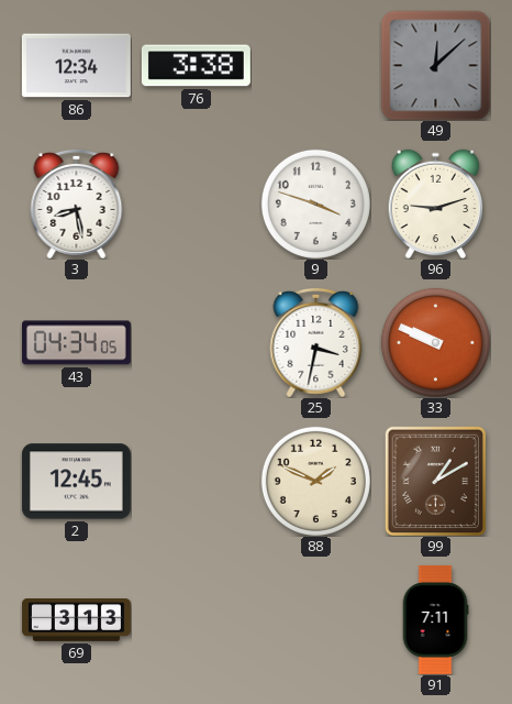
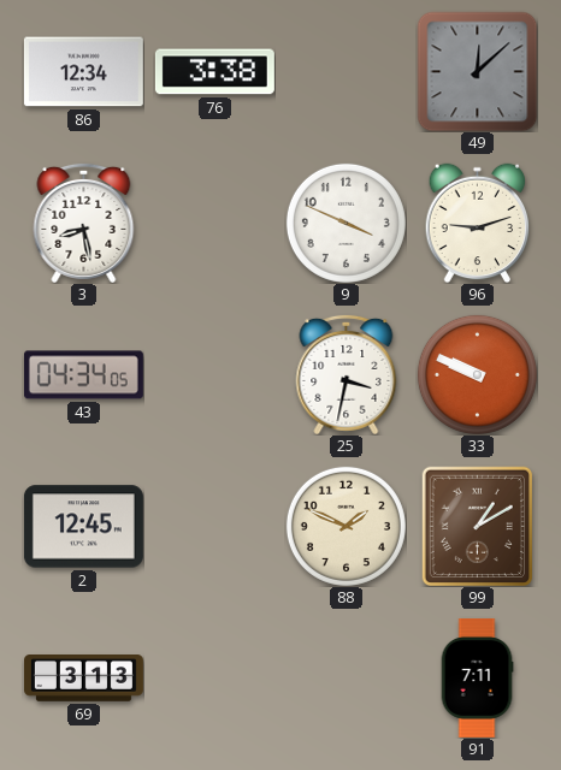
9: 3:48 -> 3:49
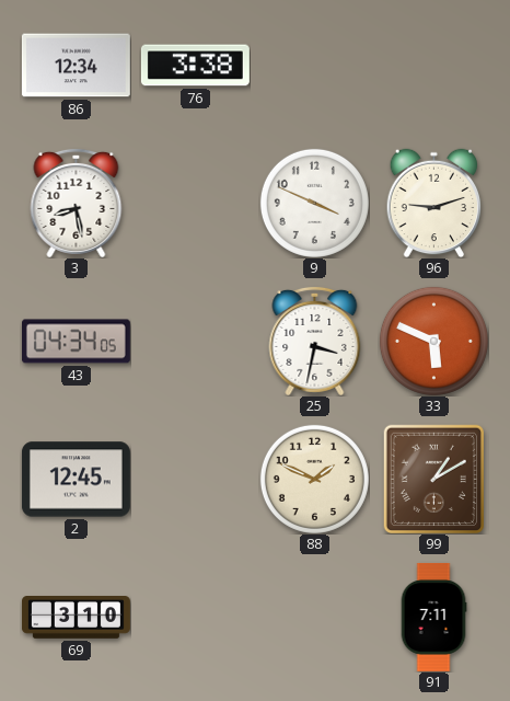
49: 12:08 -> none
33: 9:49 -> 5:49
69: 3:13 -> 3:10
